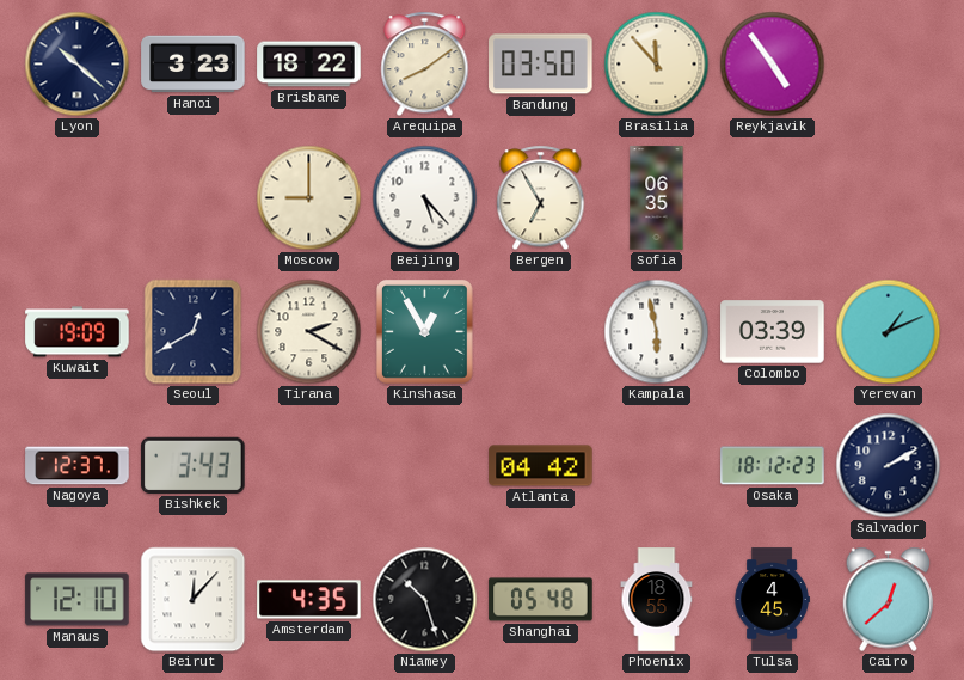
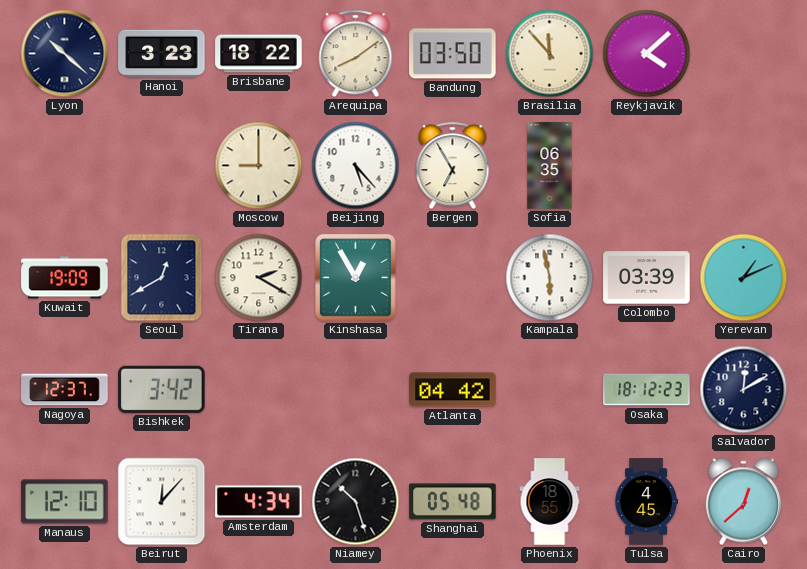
Reykjavik: 4:54 -> 4:08
Bishkek: 3:43 -> 3:42
Salvador: 2:10 -> 12:10
Amsterdam: 4:35 -> 4:34
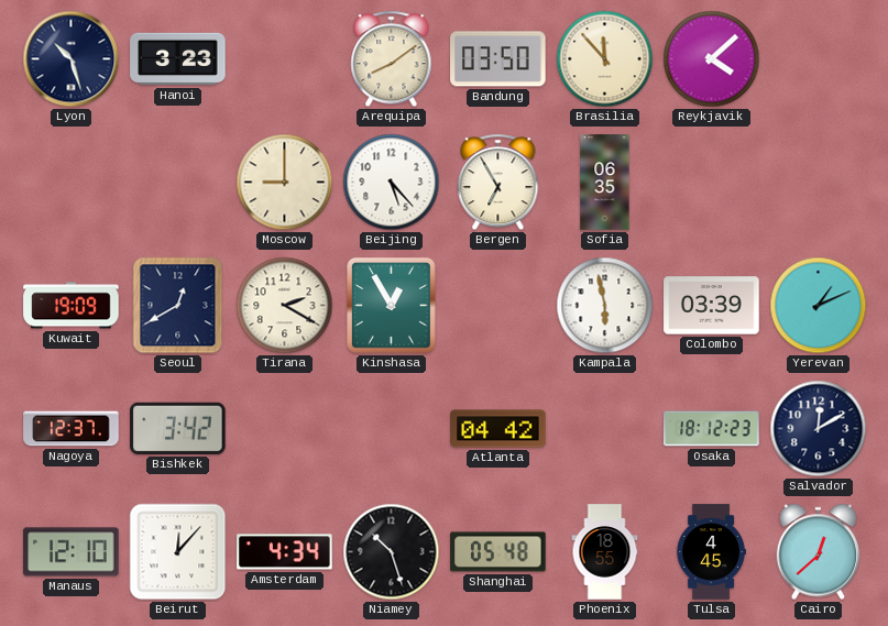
Lyon: 10:22 -> 10:27
Brisbane: 18:22 -> none
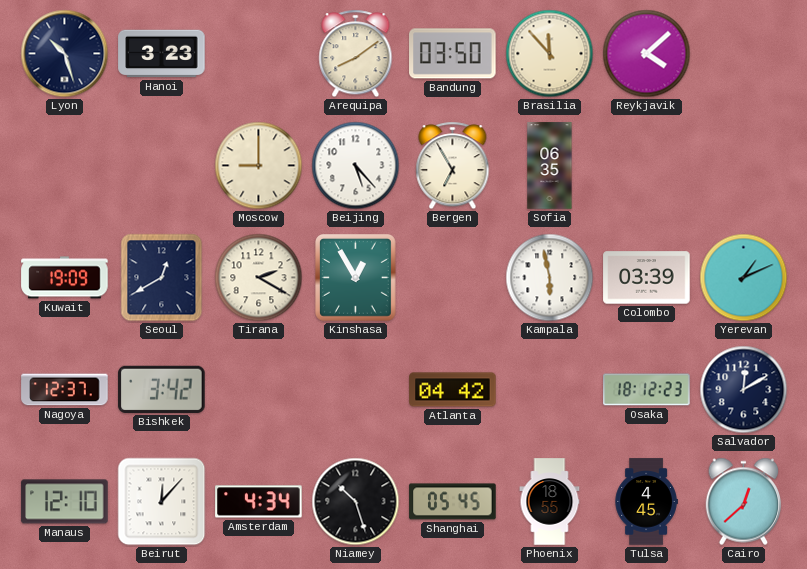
Shanghai: 05:48 -> 05:45
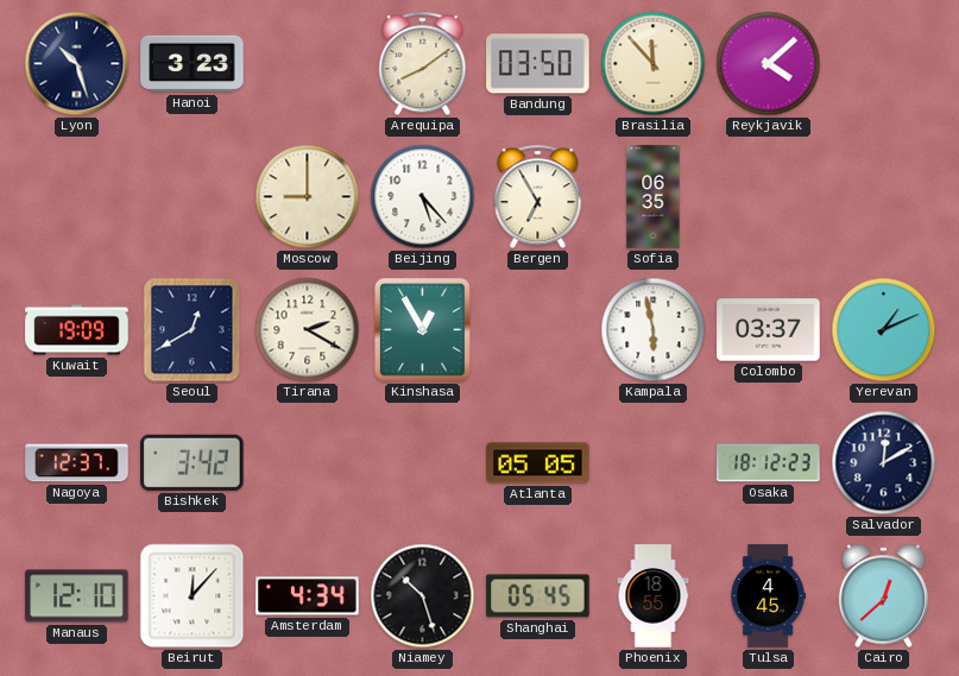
Colombo: 03:39 -> 03:37
Atlanta: 04:42 -> 05:05
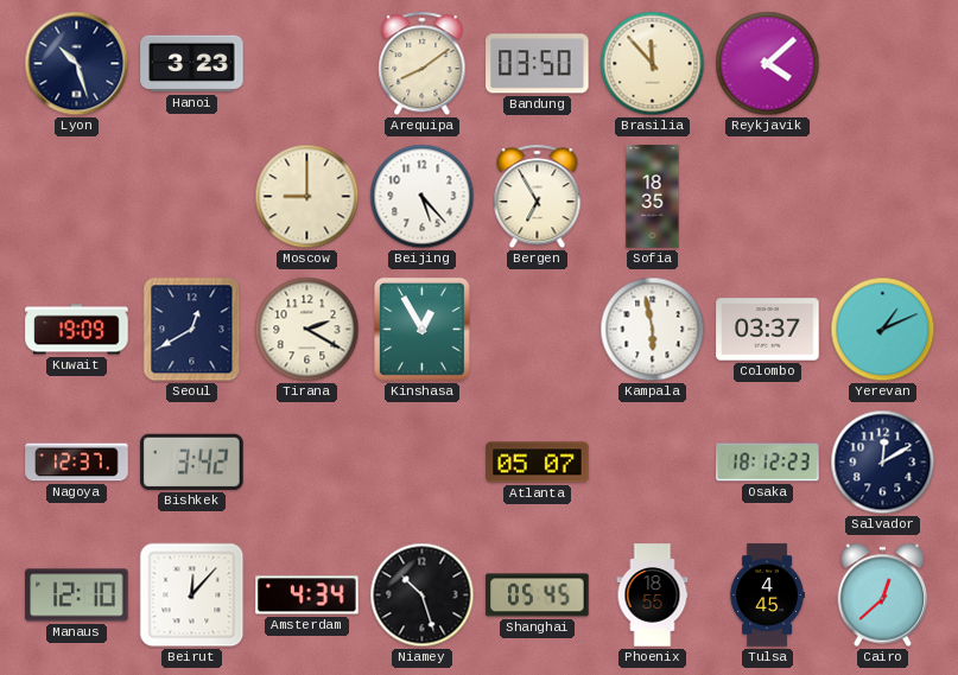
Sofia: 06:35 -> 18:35
Atlanta: 05:05 -> 05:07
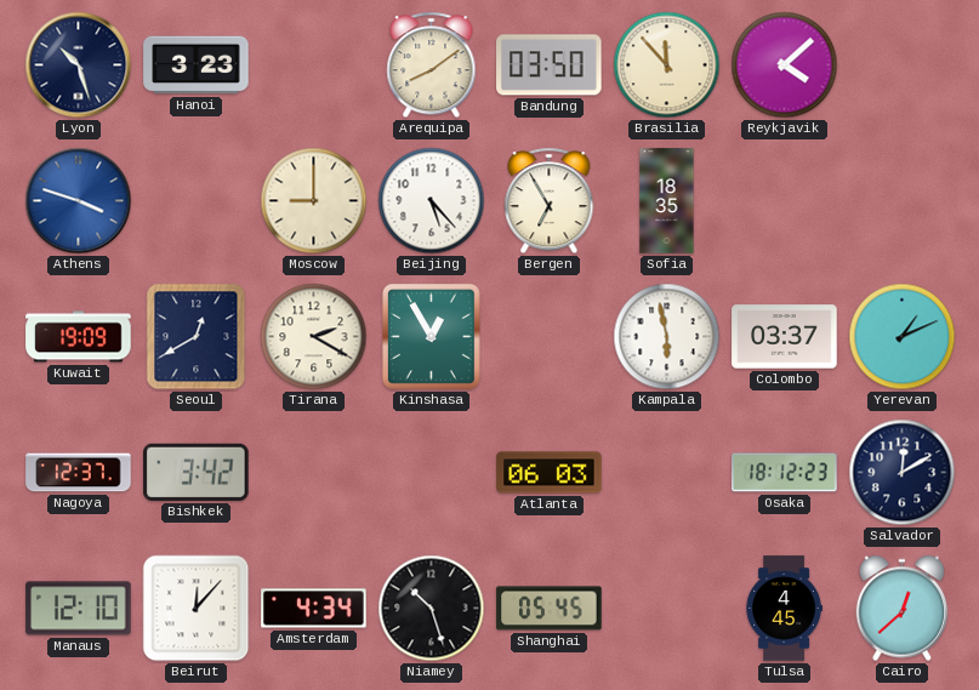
Athens: none -> 3:48
Atlanta: 05:07 -> 06:03
Phoenix: 18:55 -> none
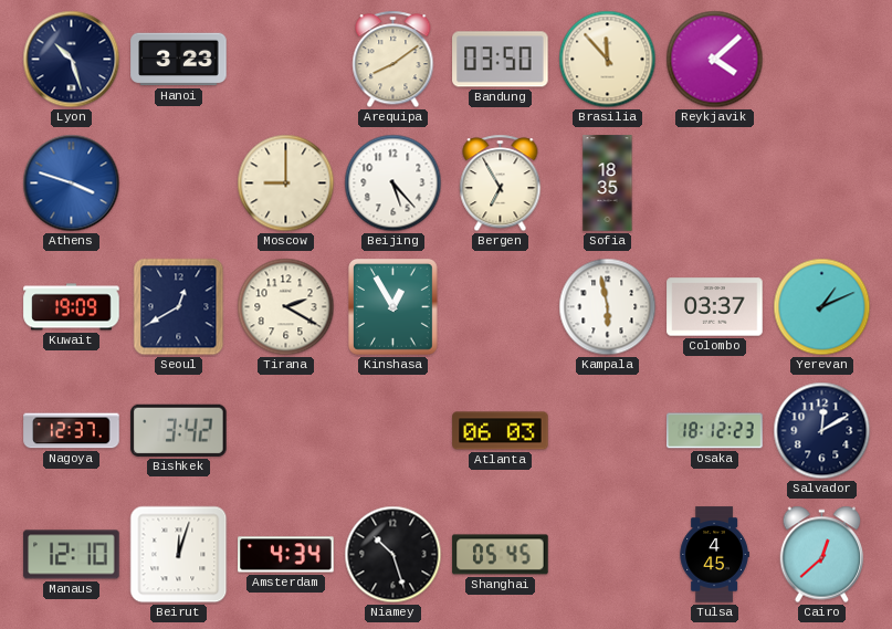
Beirut: 12:07 -> 12:03
